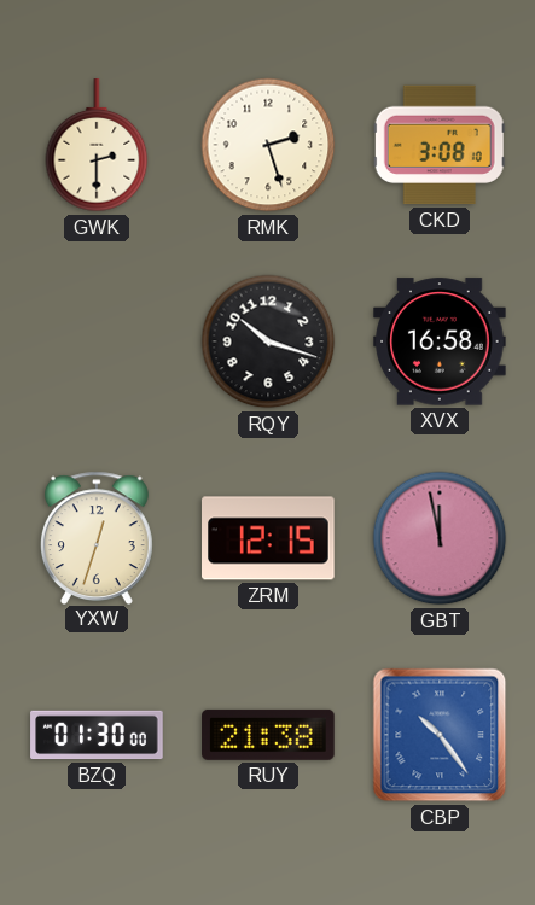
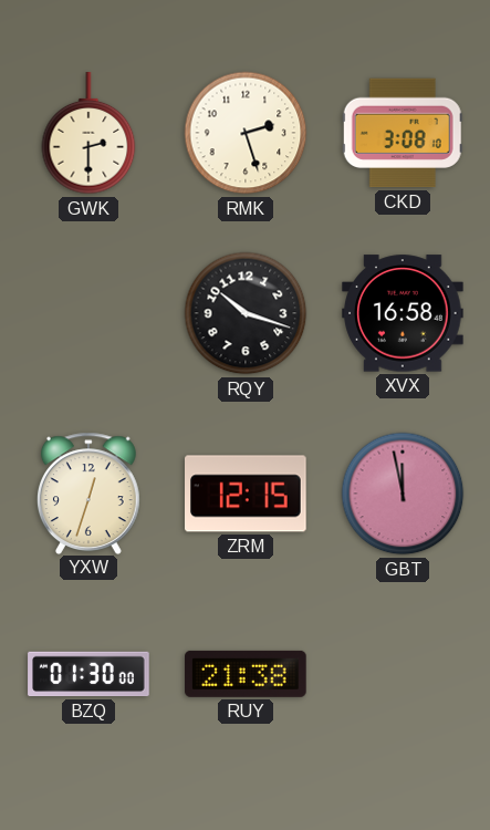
CBP: 10:24 -> none
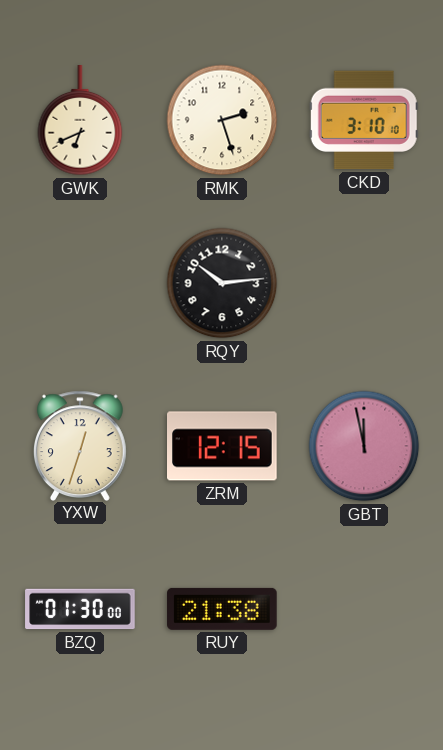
GWK: 2:30 -> 6:41
CKD: 3:08 -> 3:10
RQY: 10:18 -> 10:14
XVX: 16:58 -> none
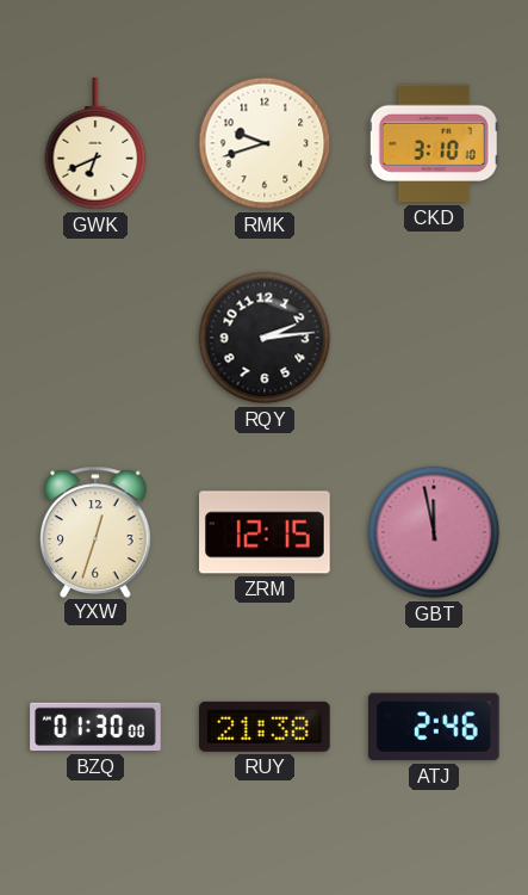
RMK: 2:27 -> 9:42
RQY: 10:14 -> 2:14
ATJ: none -> 2:46
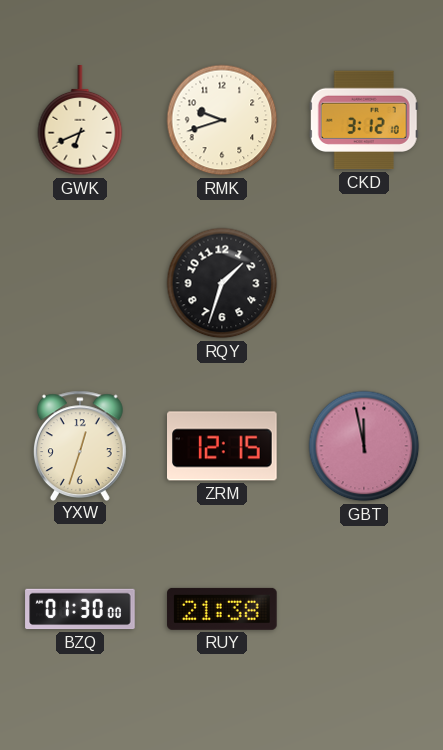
CKD: 3:10 -> 3:12
RQY: 2:14 -> 1:33
ATJ: 2:46 -> none
